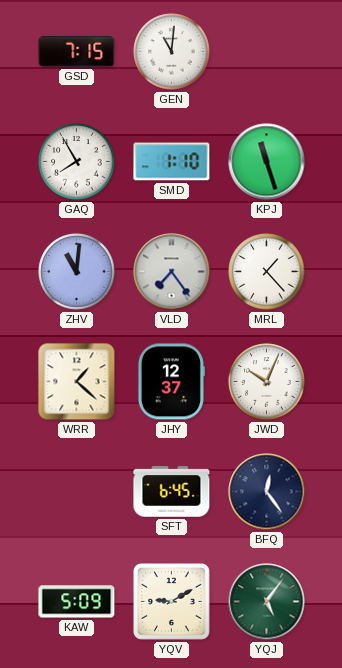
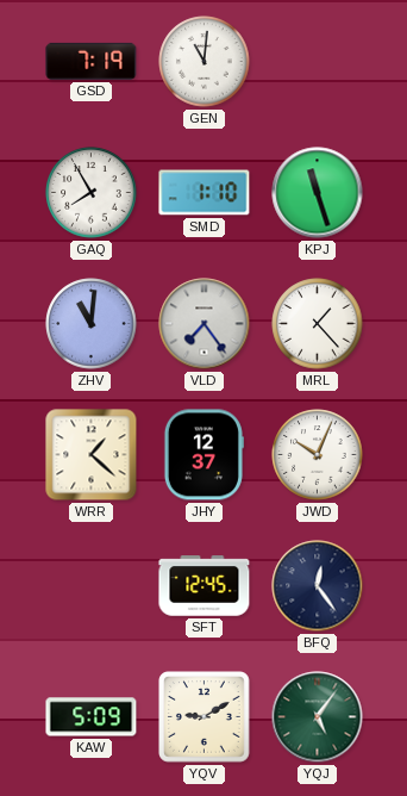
GSD: 7:15 -> 7:19
SFT: 6:45 -> 12:45
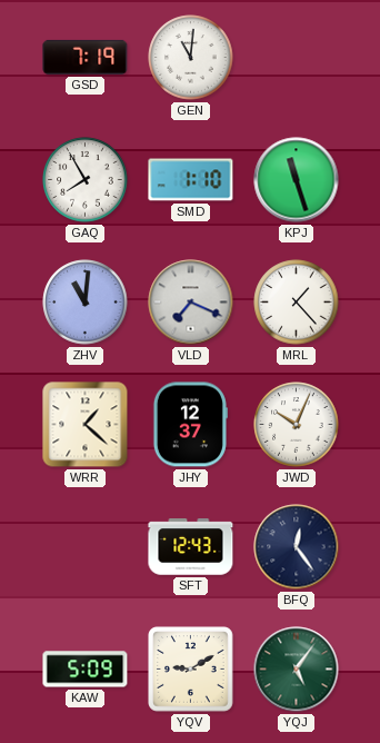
VLD: 7:24 -> 7:19
SFT: 12:45 -> 12:43
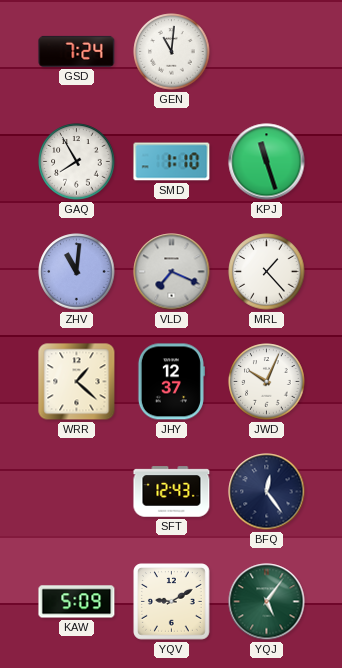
GSD: 7:19 -> 7:24
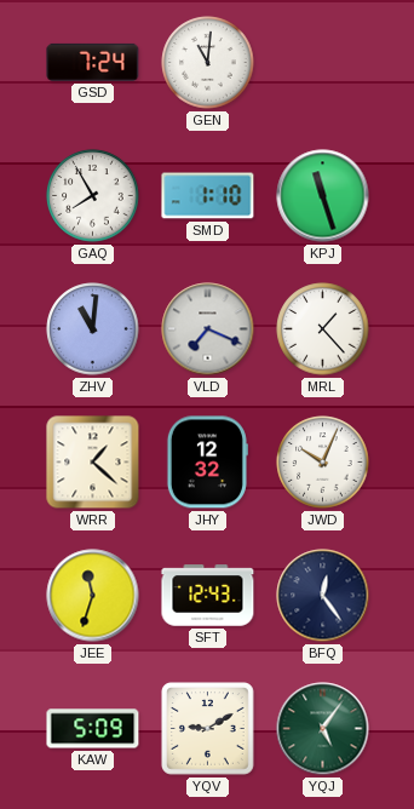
JHY: 12:37 -> 12:32
JEE: none -> 11:33
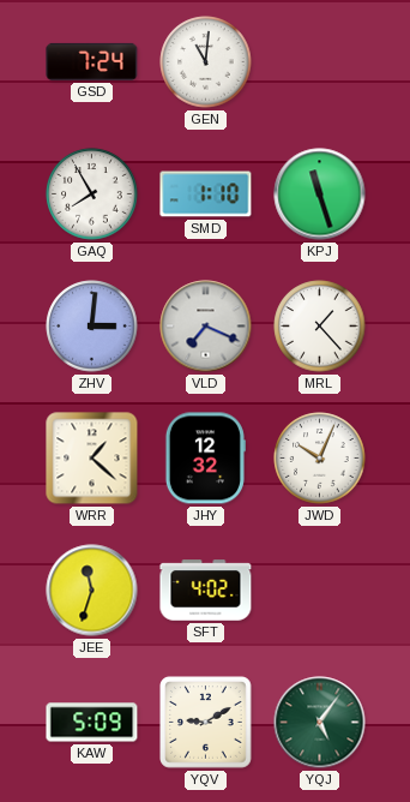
ZHV: 11:01 -> 3:01
SFT: 12:43 -> 4:02
BFQ: 12:24 -> none
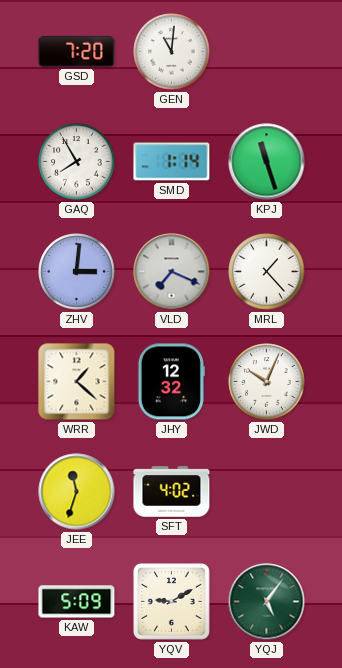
GSD: 7:24 -> 7:20
SMD: 1:10 -> 1:14
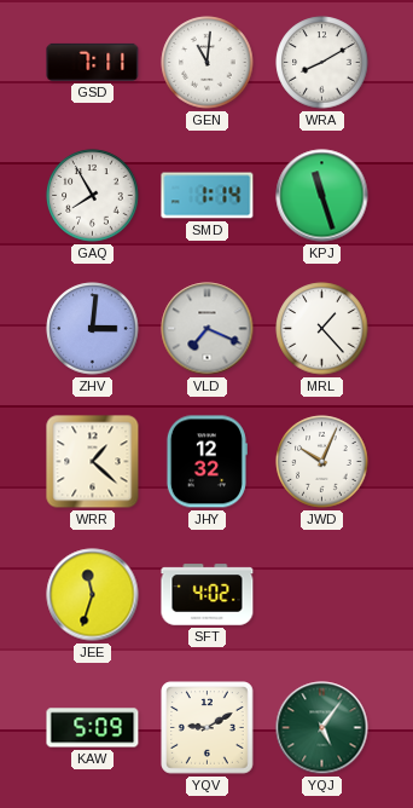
GSD: 7:20 -> 7:11
WRA: none -> 8:10
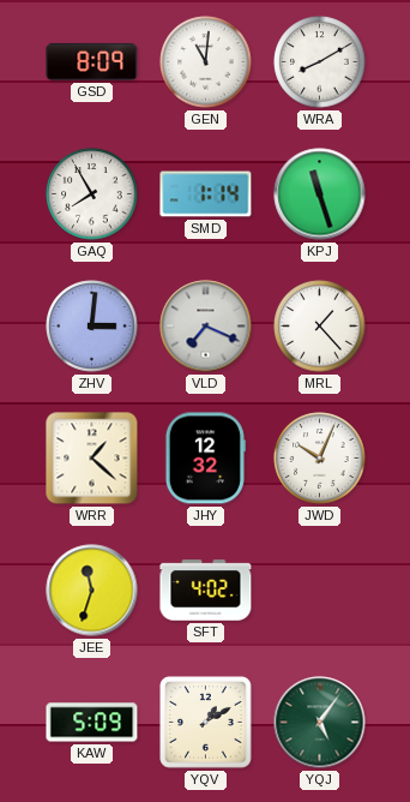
GSD: 7:11 -> 8:09
YQV: 9:10 -> 1:10
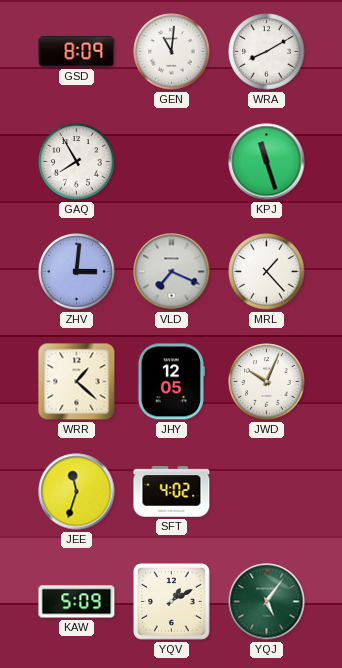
SMD: 1:14 -> none
JHY: 12:32 -> 12:05
